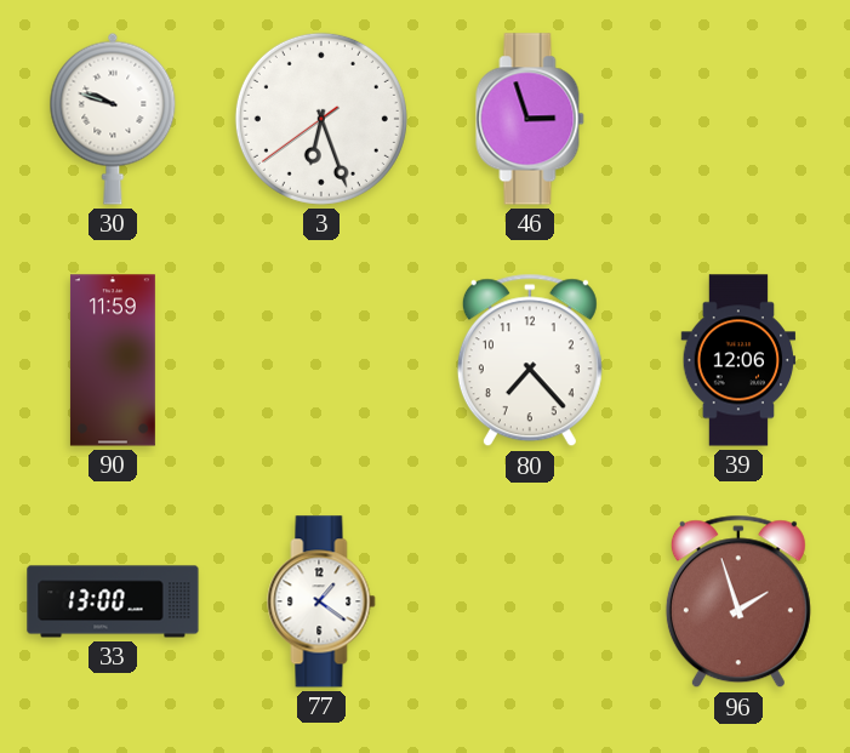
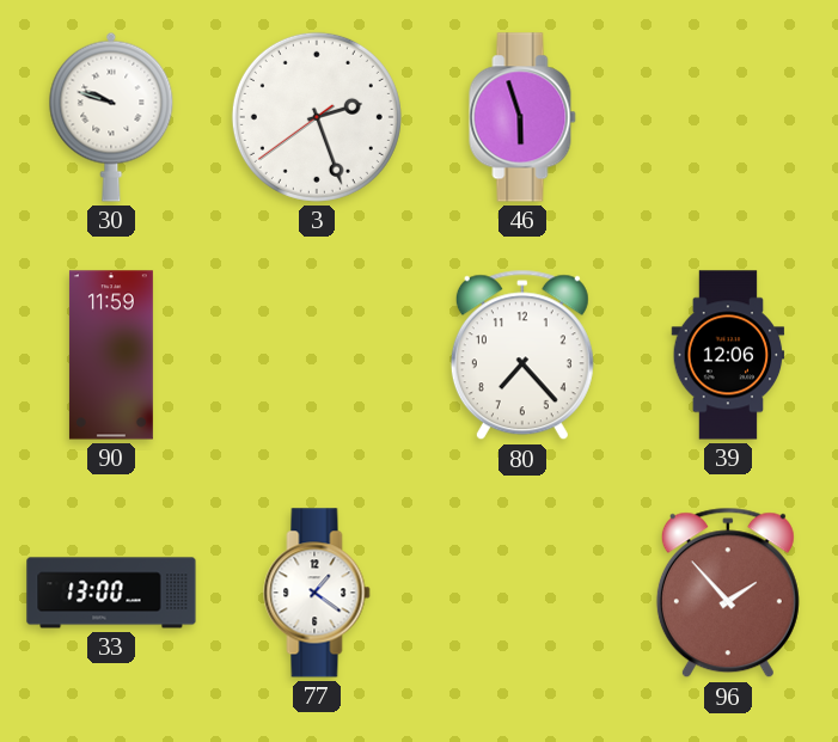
3: 6:26 -> 2:26
46: 2:57 -> 5:57
96: 1:57 -> 1:53
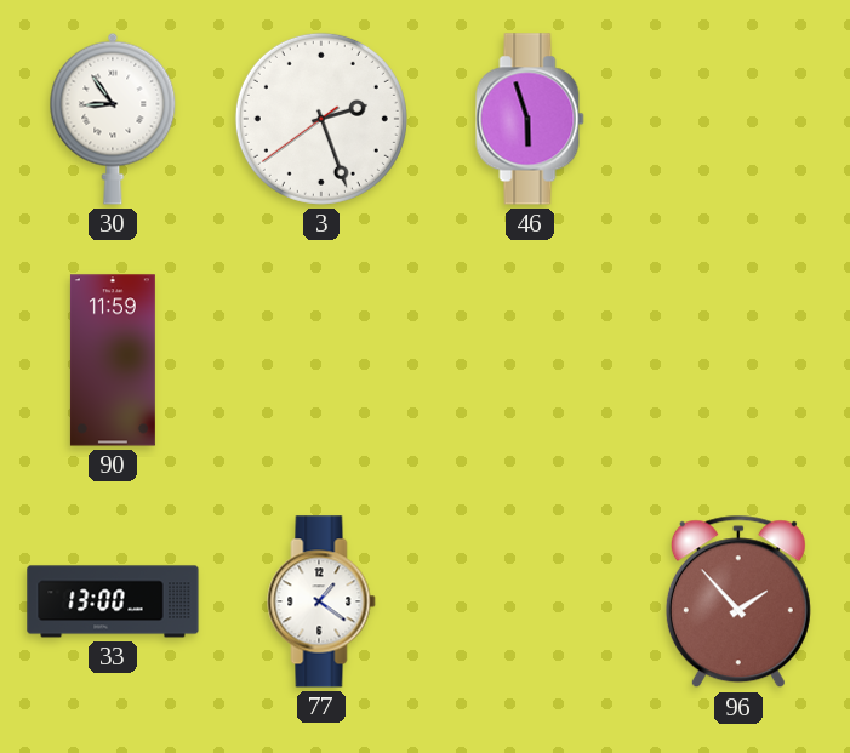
30: 9:48 -> 8:54
80: 7:23 -> none
39: 12:06 -> none
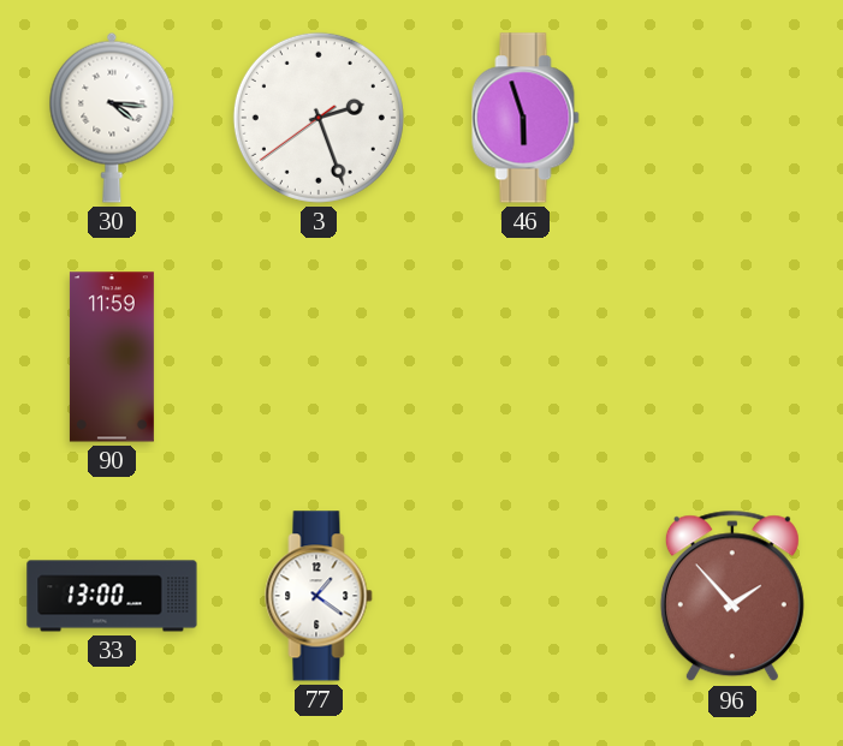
30: 8:54 -> 4:16
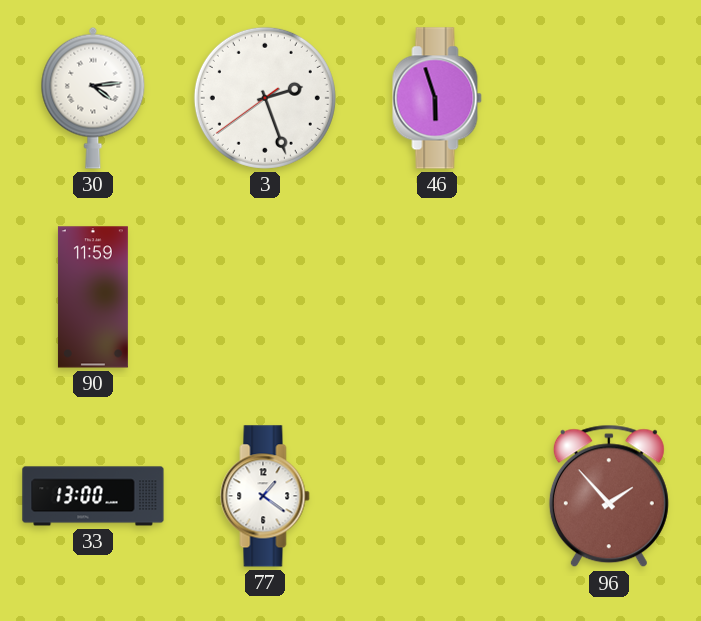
30: 4:16 -> 4:14
